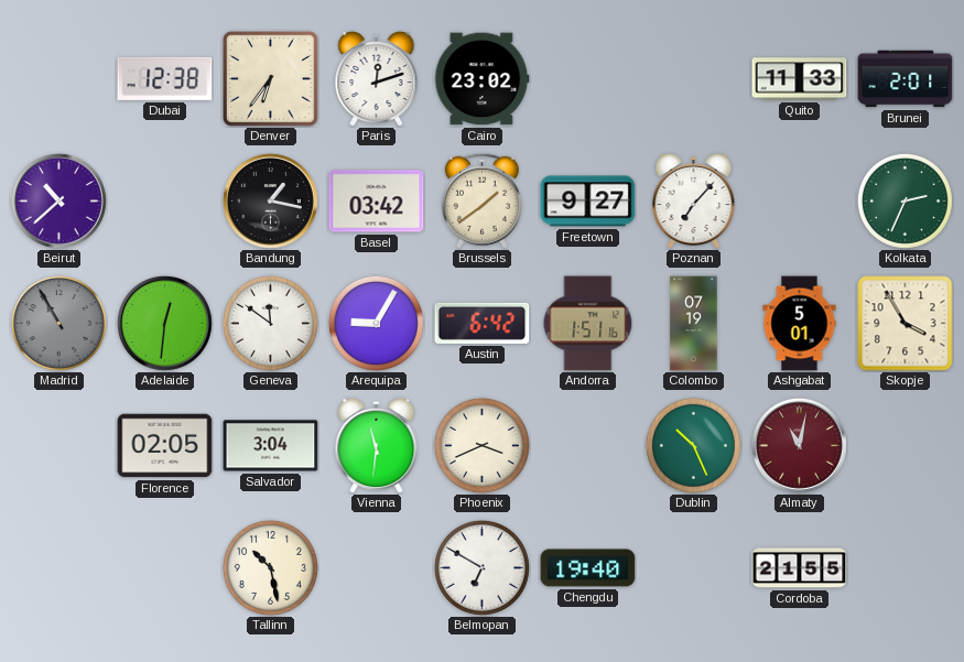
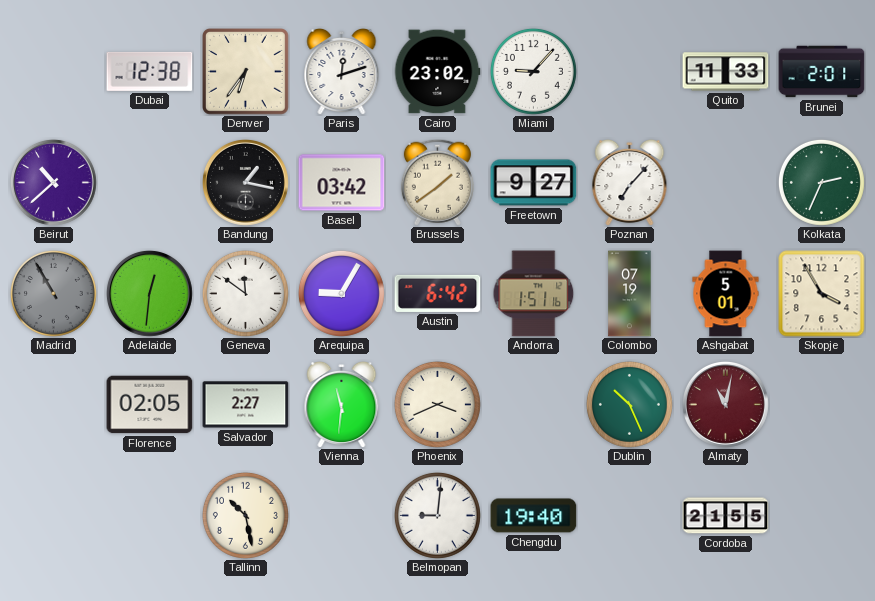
Miami: none -> 9:07
Salvador: 3:04 -> 2:27
Belmopan: 6:50 -> 9:01
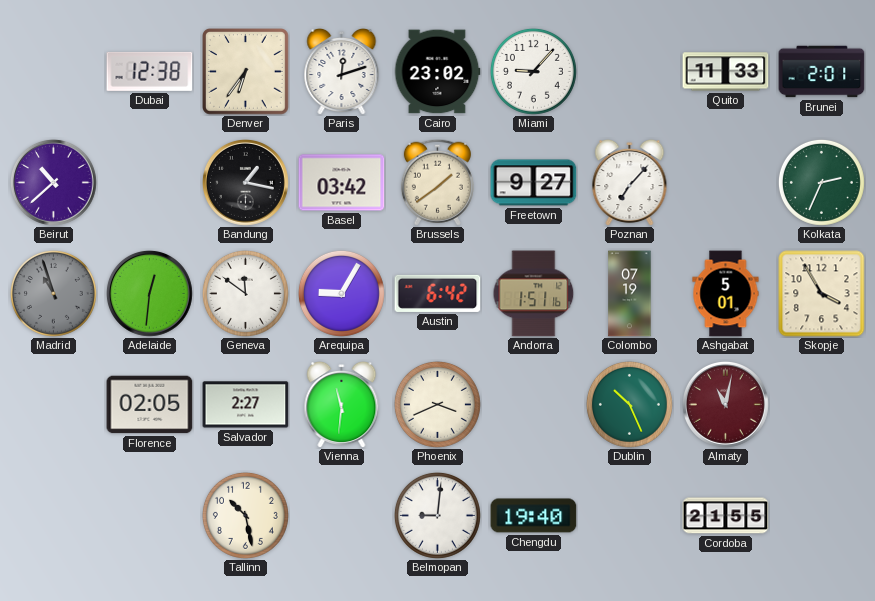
Madrid: 10:55 -> 10:57
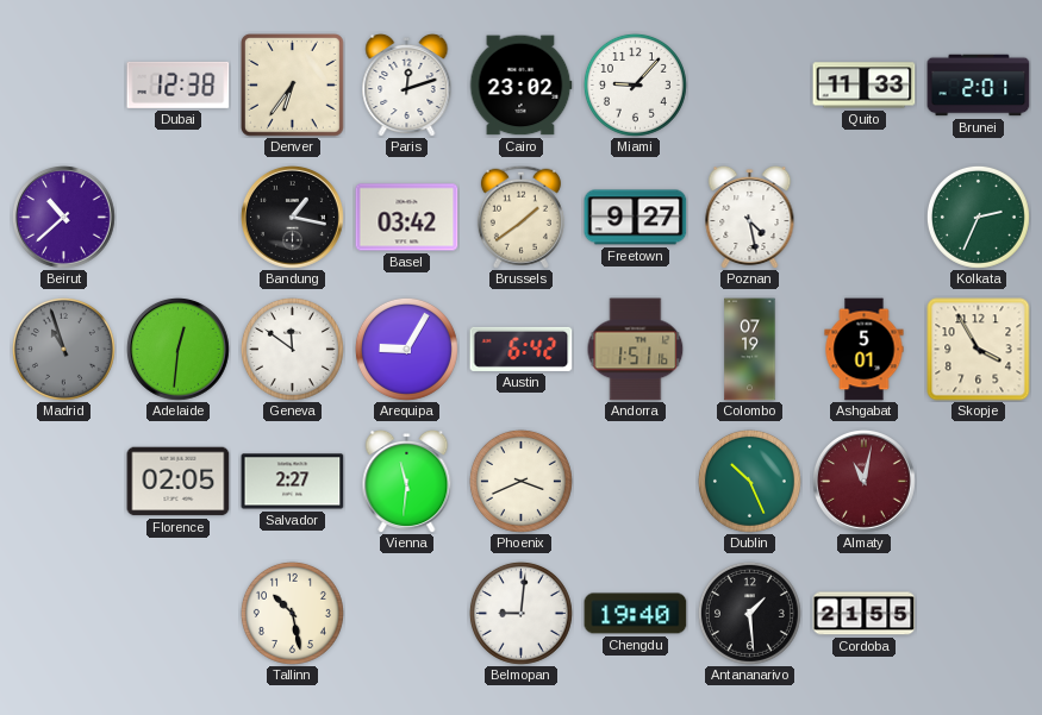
Poznan: 7:07 -> 4:28
Antananarivo: none -> 1:29
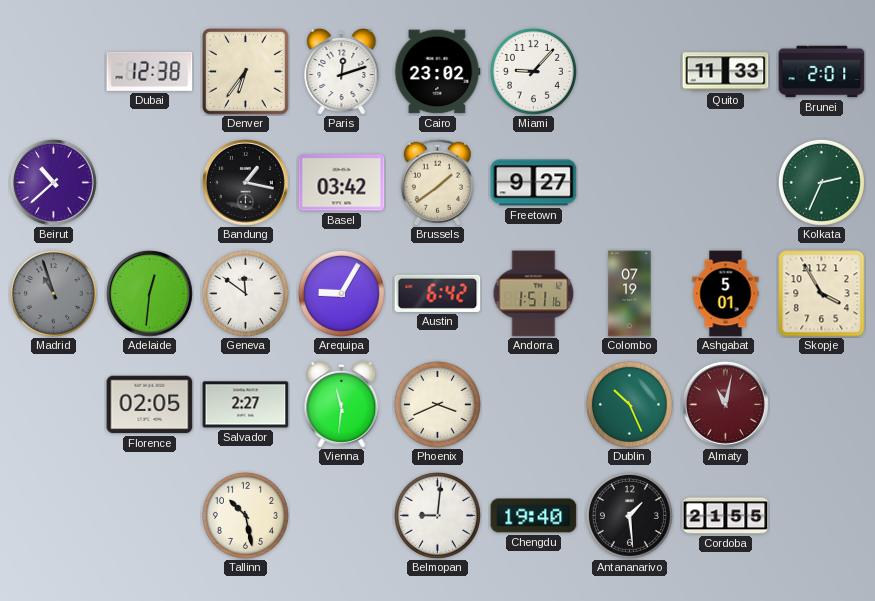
Poznan: 4:28 -> none
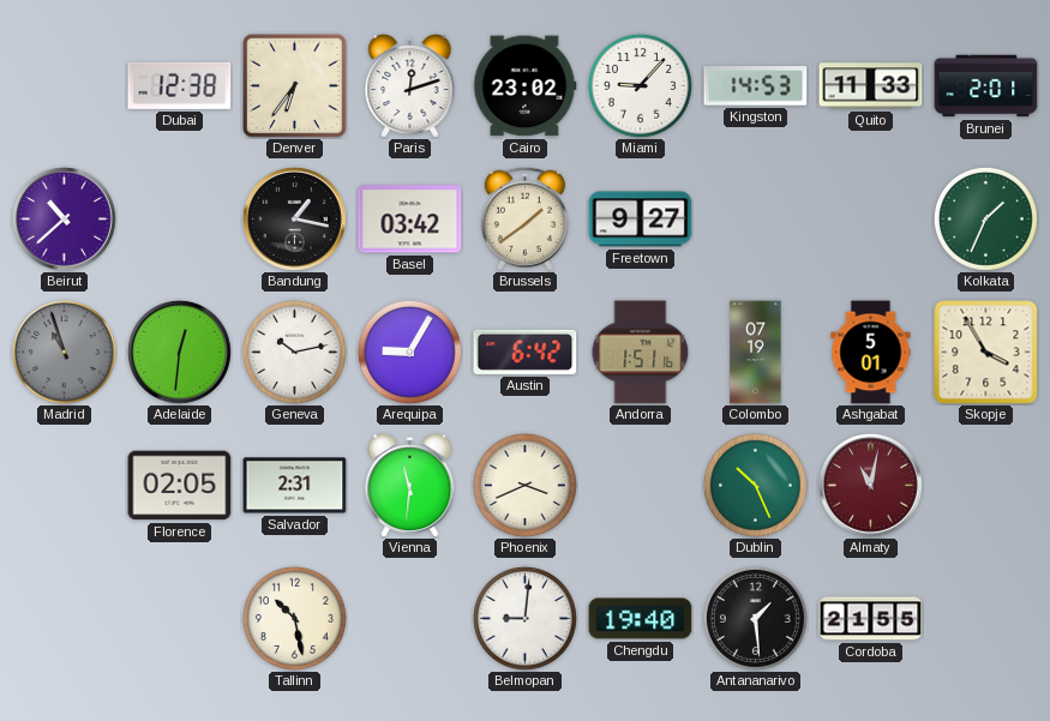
Kingston: none -> 14:53
Kolkata: 2:34 -> 1:34
Geneva: 11:51 -> 10:13
Salvador: 2:27 -> 2:31
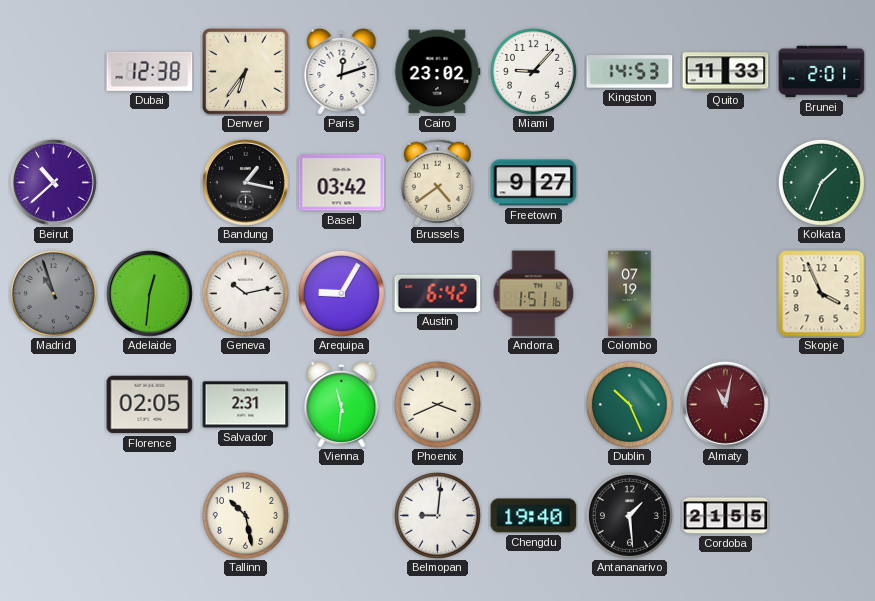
Brussels: 1:39 -> 4:39
Ashgabat: 5:01 -> none
Skopje: 3:55 -> 3:56
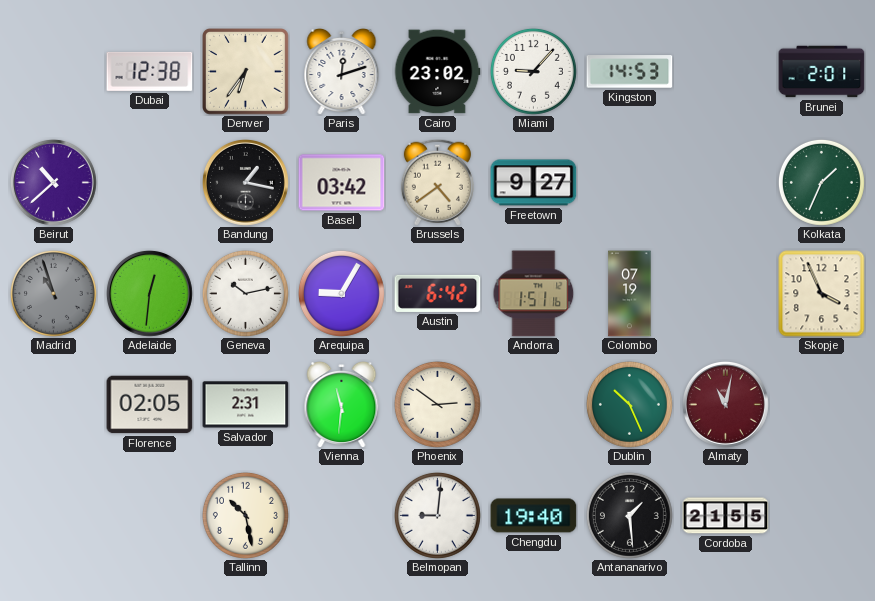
Quito: 11:33 -> none
Phoenix: 3:41 -> 2:51
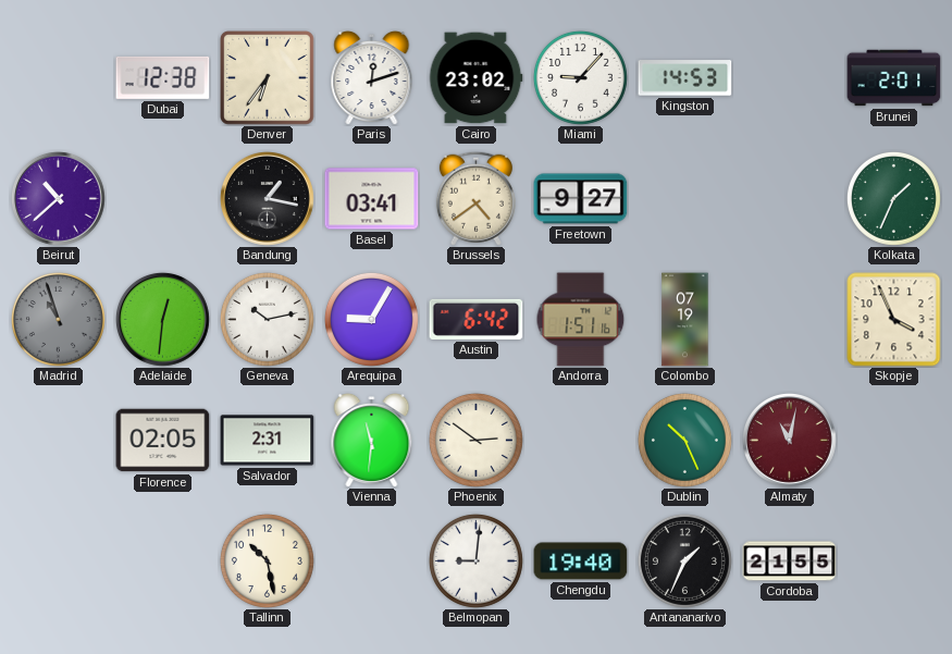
Basel: 03:42 -> 03:41
Antananarivo: 1:29 -> 1:34
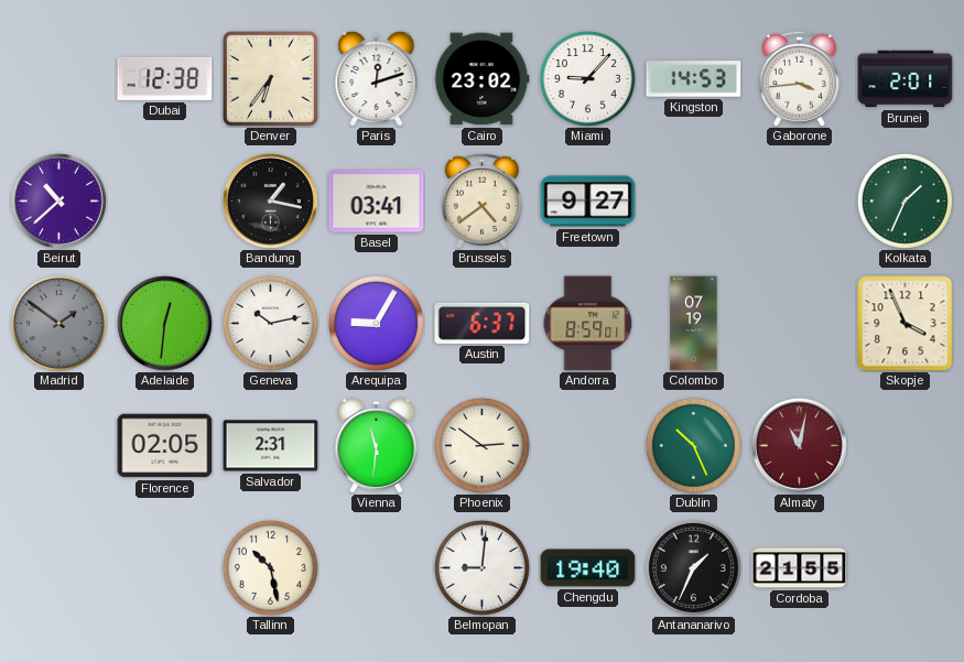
Gaborone: none -> 3:44
Madrid: 10:57 -> 1:51
Austin: 6:42 -> 6:37
Andorra: 1:51 -> 8:59
